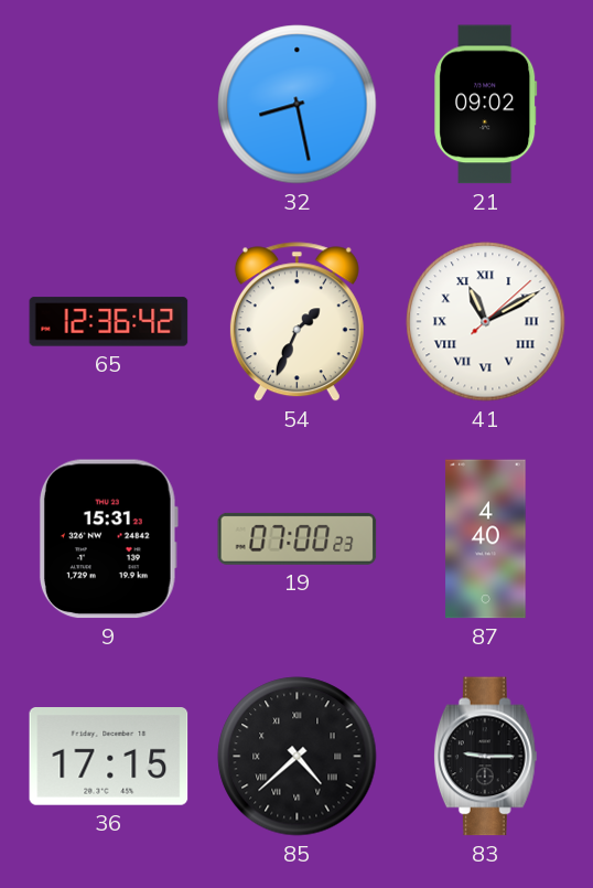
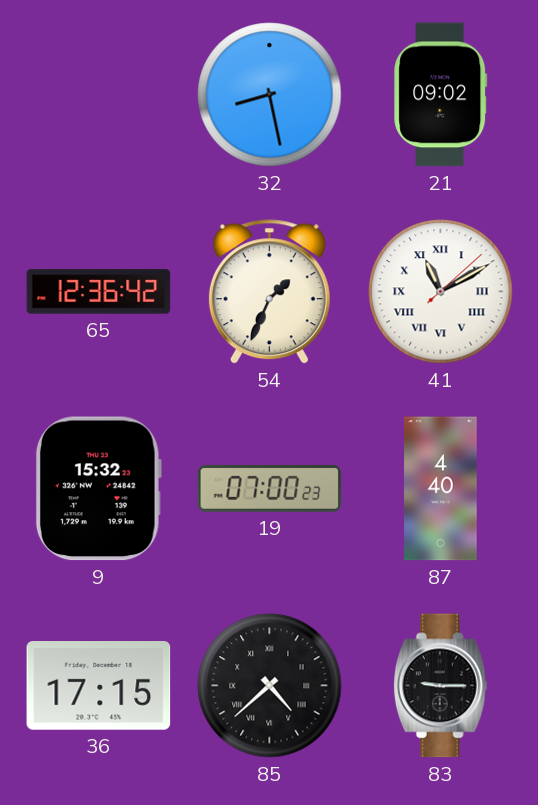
9: 15:31 -> 15:32
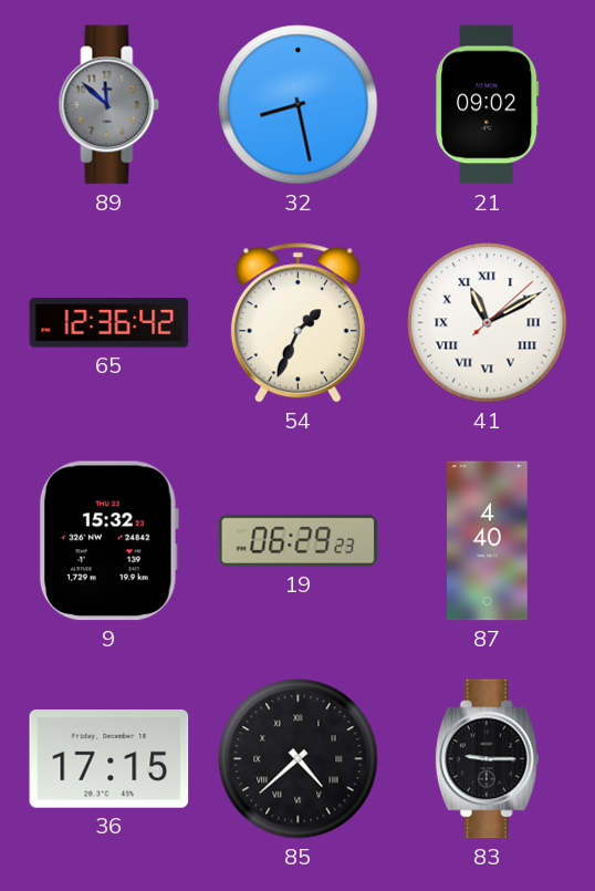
89: none -> 11:52
19: 07:00 -> 06:29
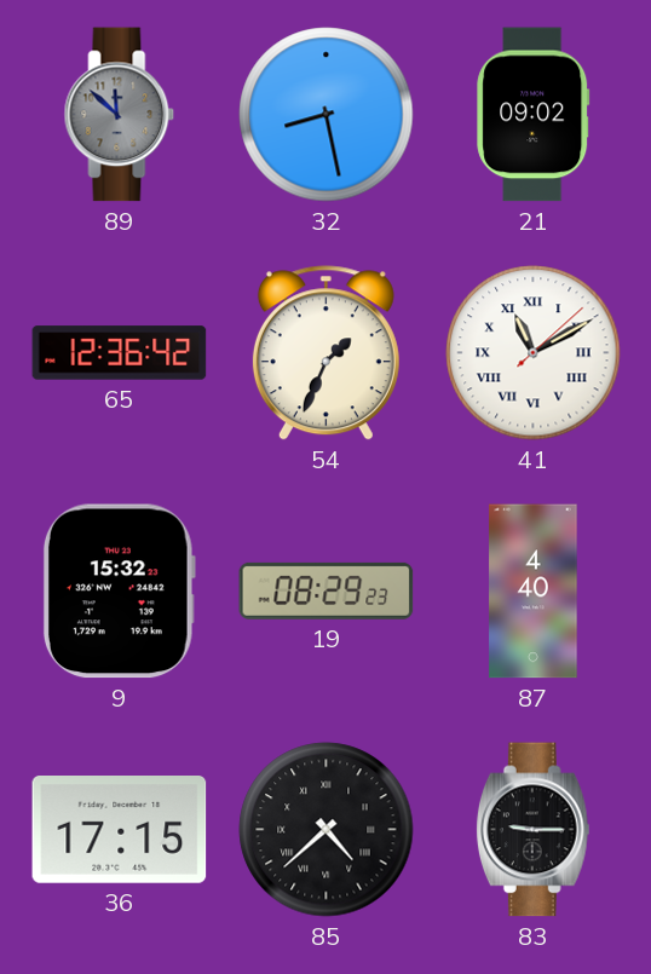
19: 06:29 -> 08:29
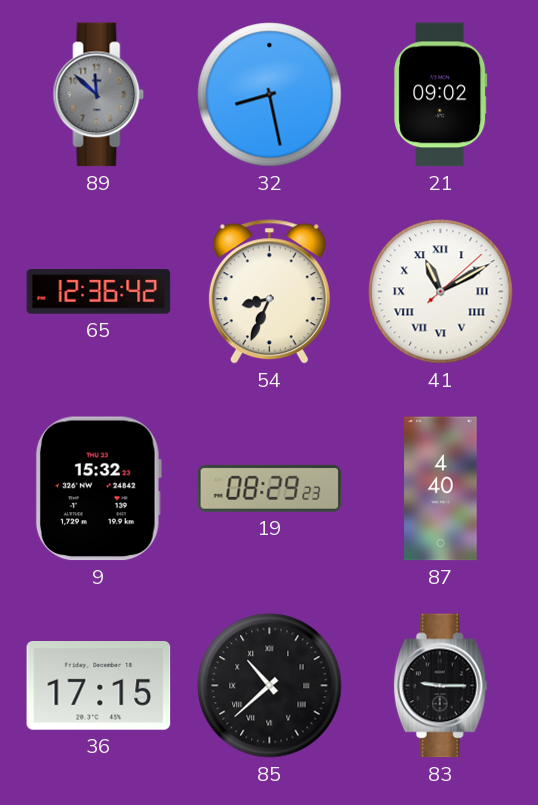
54: 1:34 -> 8:34
85: 4:38 -> 10:38
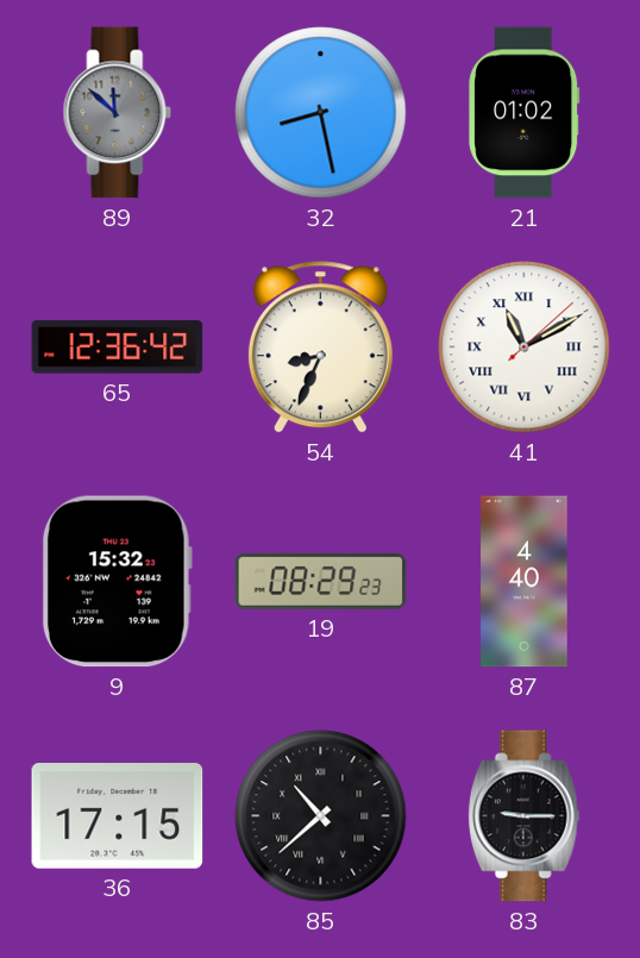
21: 09:02 -> 01:02
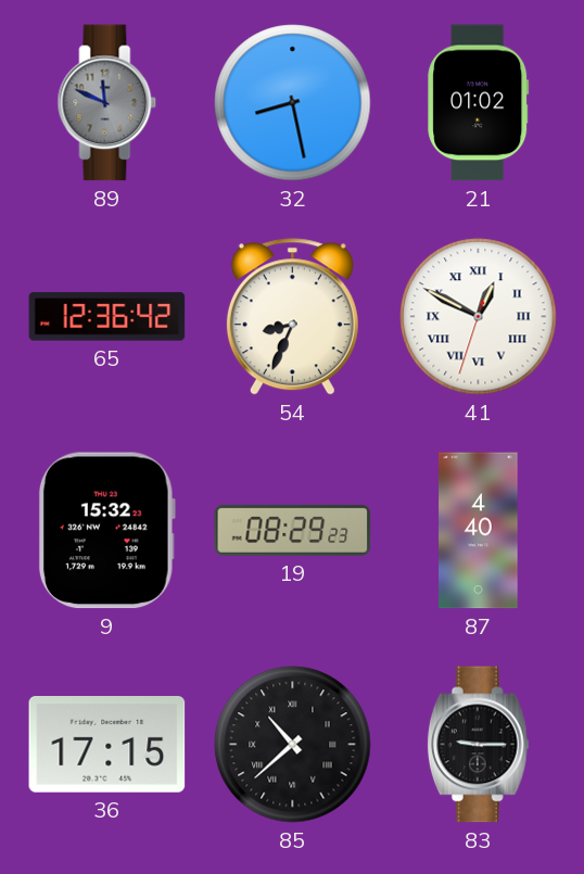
89: 11:52 -> 11:49
41: 11:10 -> 12:49
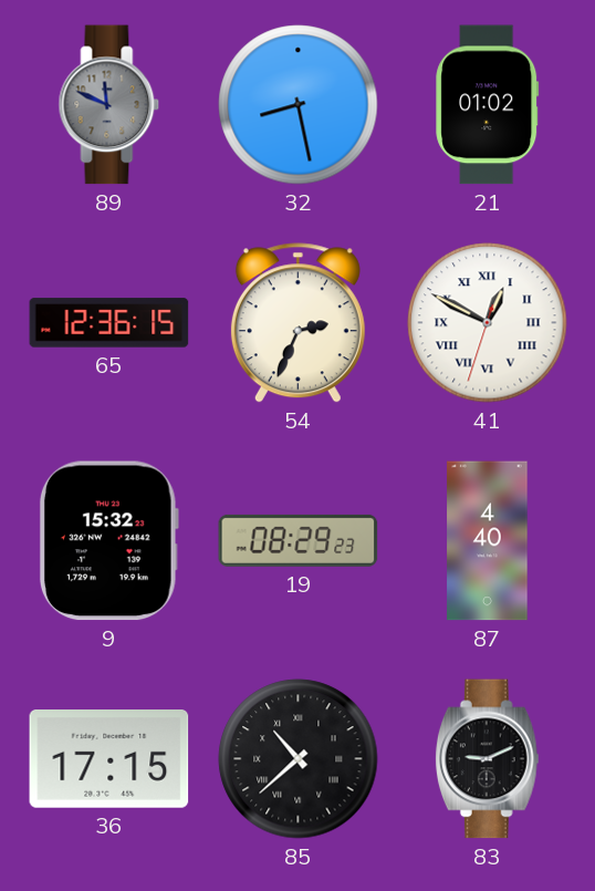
65: 12:36:42 -> 12:36:15
54: 8:34 -> 2:34
83: 9:15 -> 9:11
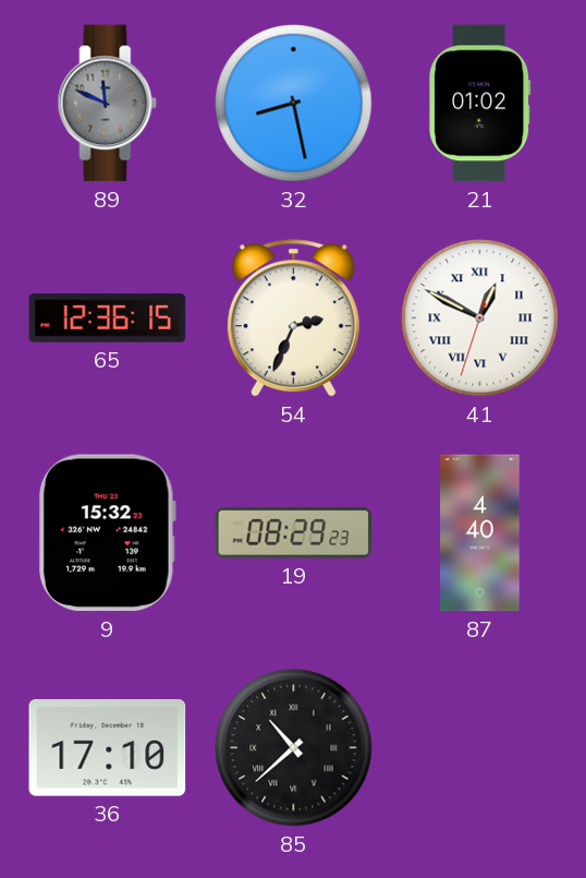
36: 17:15 -> 17:10
83: 9:11 -> none
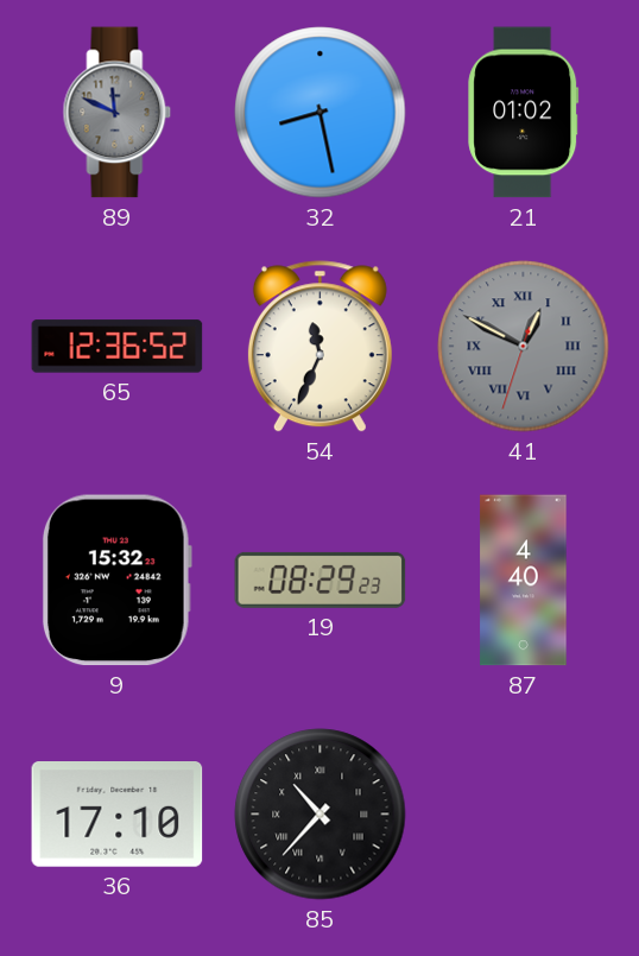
65: 12:36:15 -> 12:36:52
54: 2:34 -> 11:34
41 dial: white -> grey
85: 10:38 -> 10:37
